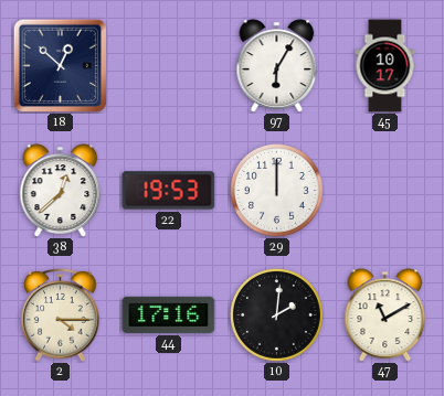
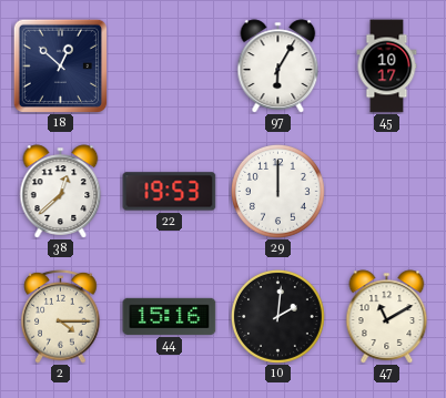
44: 17:16 -> 15:16
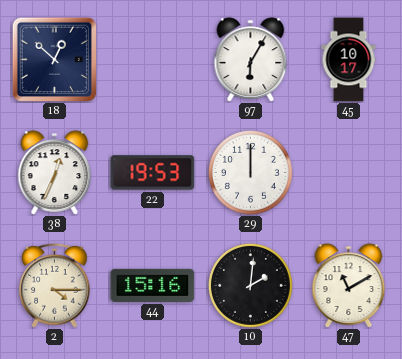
38: 12:38 -> 12:34
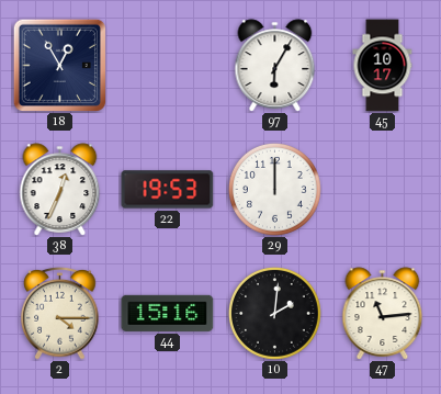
18: 12:52 -> 12:55
47: 11:10 -> 11:14
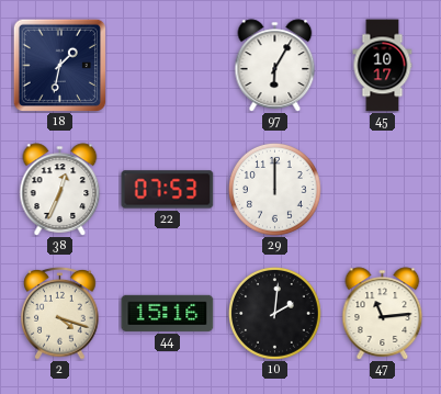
18: 12:55 -> 1:32
22: 19:53 -> 07:53
2: 4:15 -> 4:18
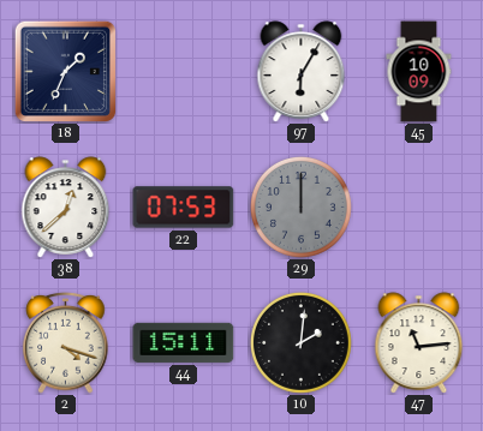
18: 1:32 -> 1:34
45: 10:17 -> 10:09
38: 12:34 -> 12:38
29 dial: white -> grey
44: 15:16 -> 15:11
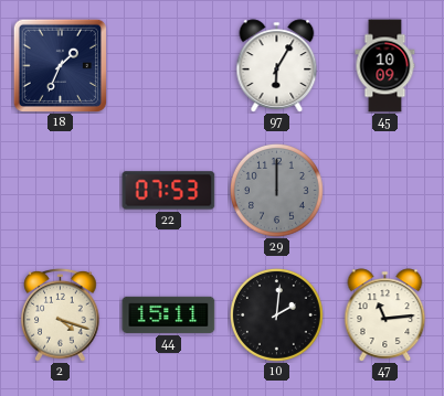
38: 12:38 -> none
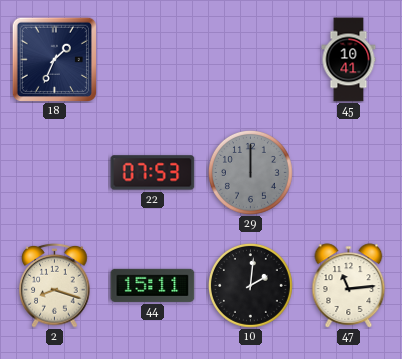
97: 6:05 -> none
45: 10:09 -> 10:41
2: 4:18 -> 8:18
